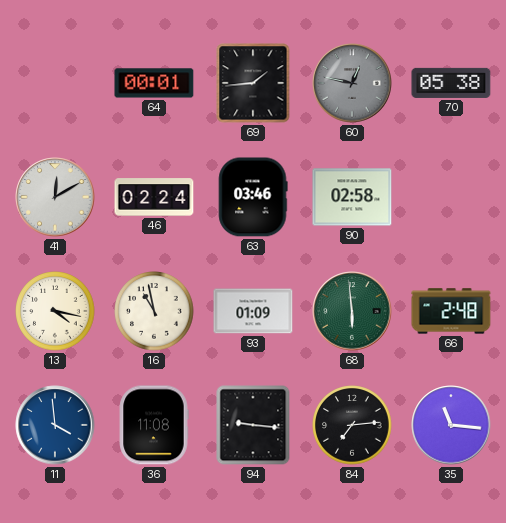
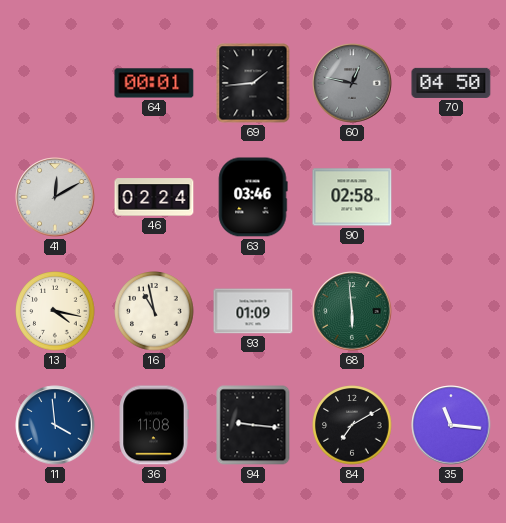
70: 05:38 -> 04:50
66: 2:48 -> none
84: 7:14 -> 7:10
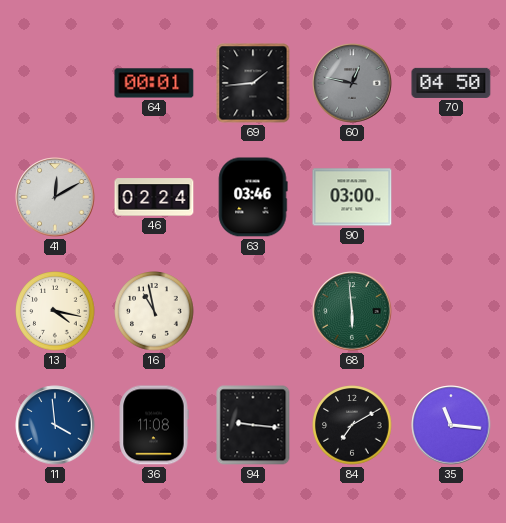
90: 02:58 -> 03:00
93: 01:09 -> none
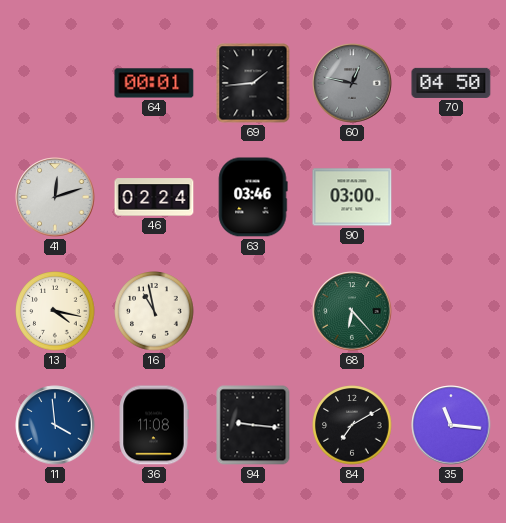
41: 12:10 -> 12:12
68: 5:59 -> 6:23
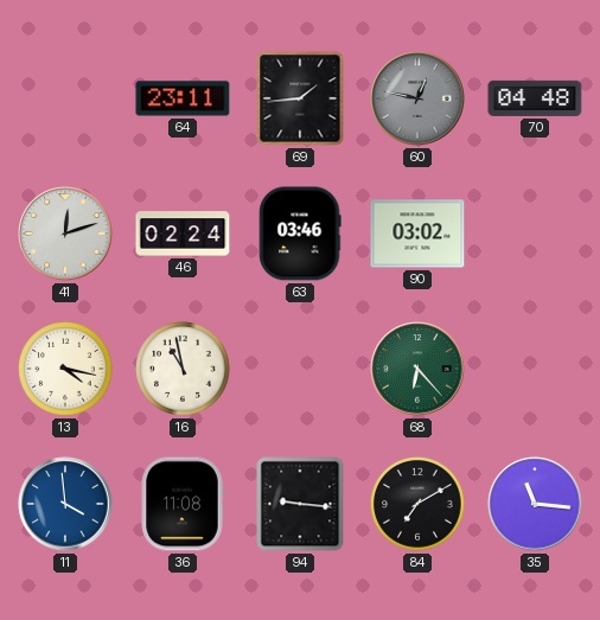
64: 00:01 -> 23:11
70: 04:50 -> 04:48
90: 03:00 -> 03:02
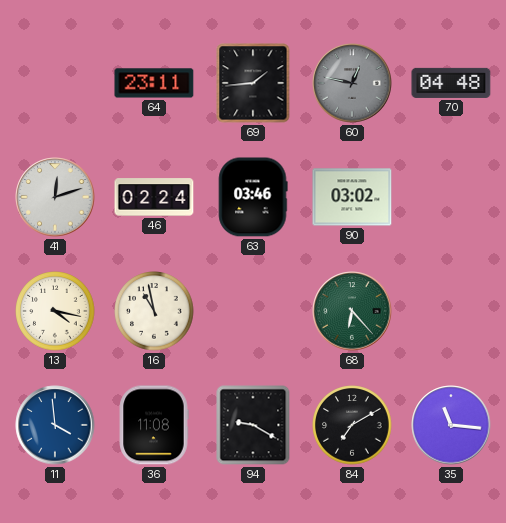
94: 9:16 -> 9:20
